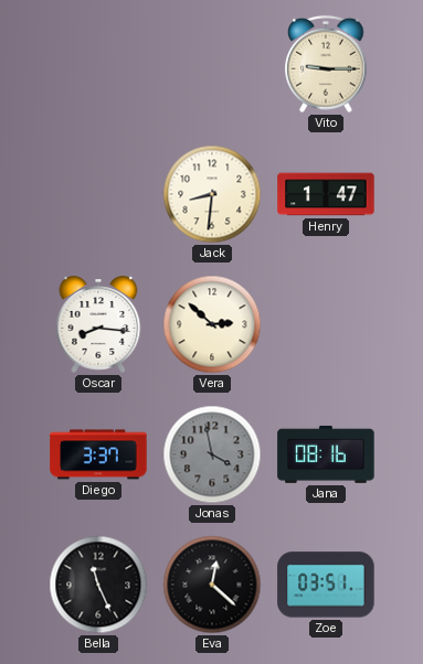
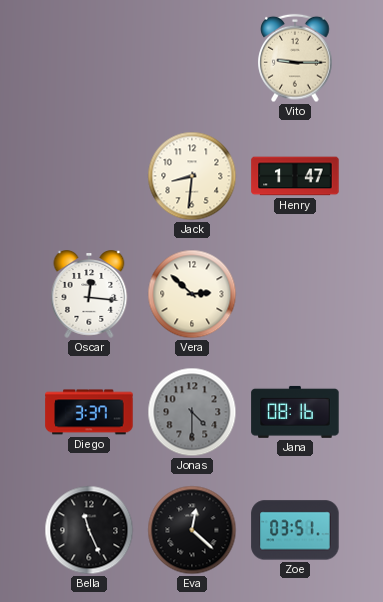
Oscar: 8:16 -> 12:16
Jonas: 3:58 -> 4:30
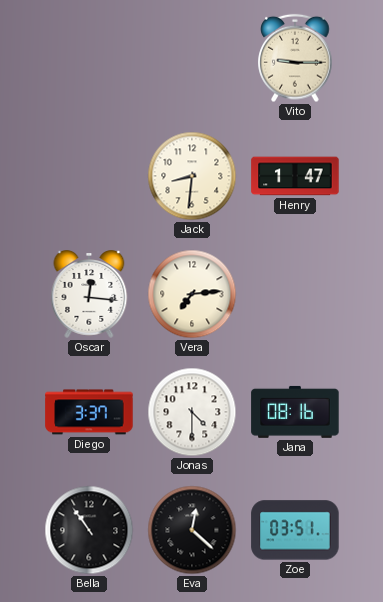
Vera: 2:52 -> 7:14
Jonas dial: grey -> white
Bella: 11:26 -> 10:54
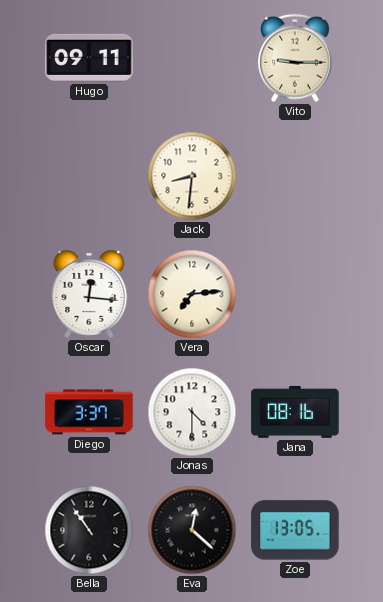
Hugo: none -> 09:11
Henry: 1:47 -> none
Zoe: 03:51 -> 13:05
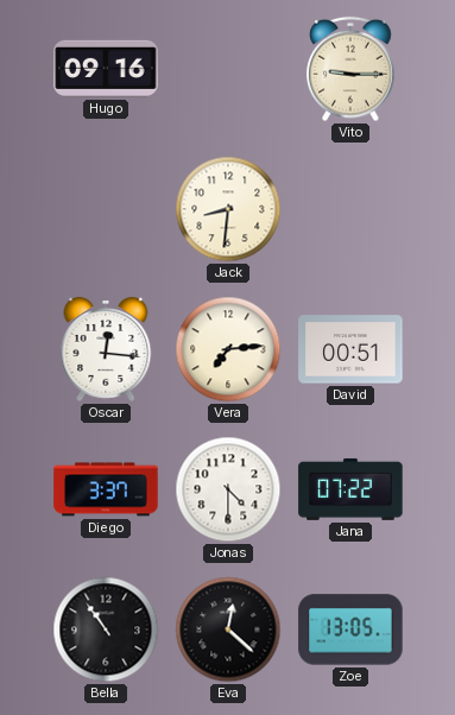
Hugo: 09:11 -> 09:16
David: none -> 00:51
Jana: 08:16 -> 07:22
